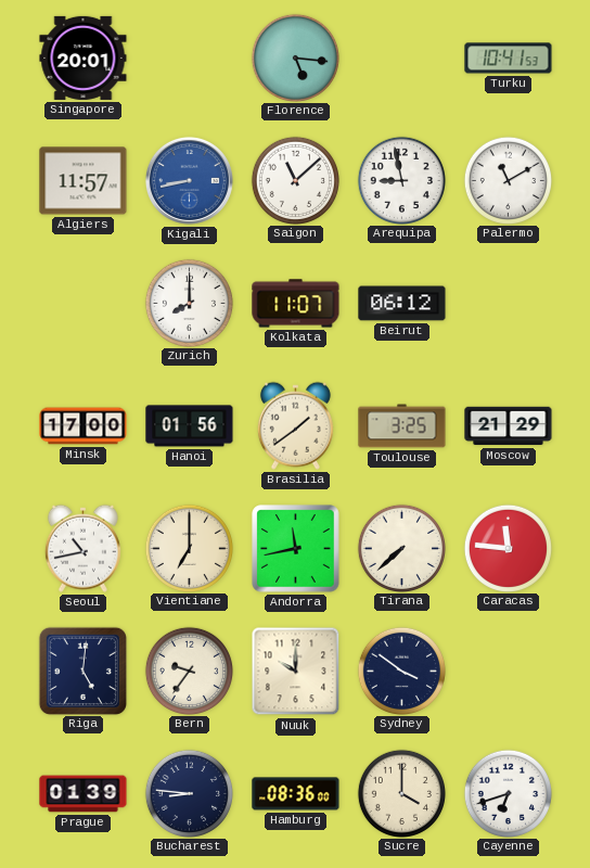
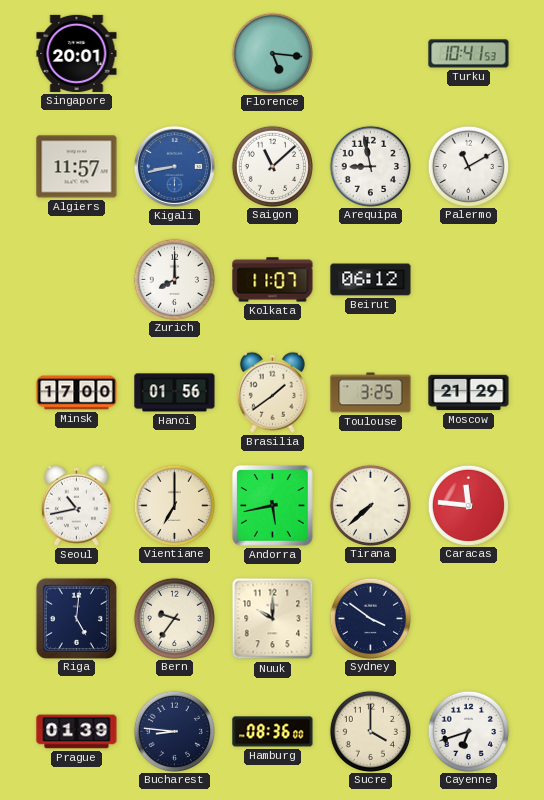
Andorra: 11:43 -> 5:43
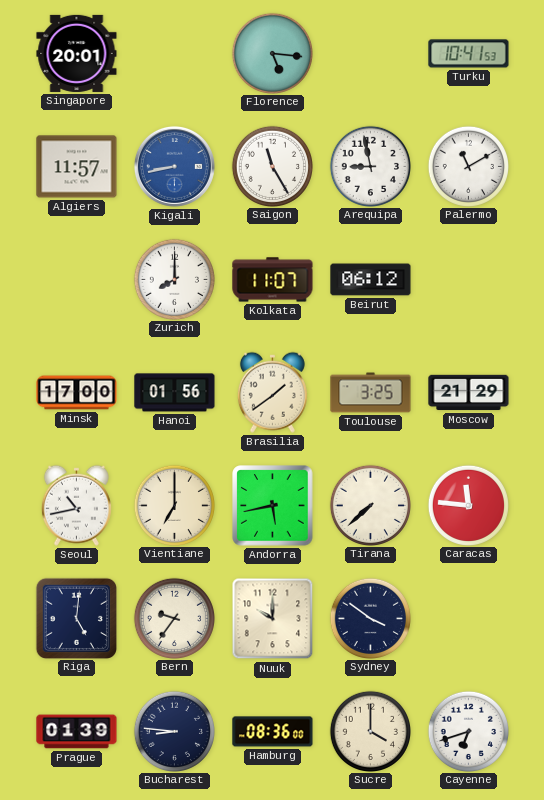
Saigon: 11:08 -> 11:25
